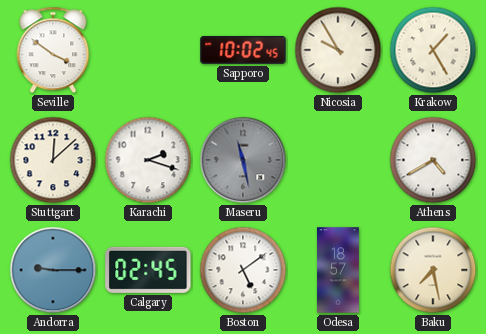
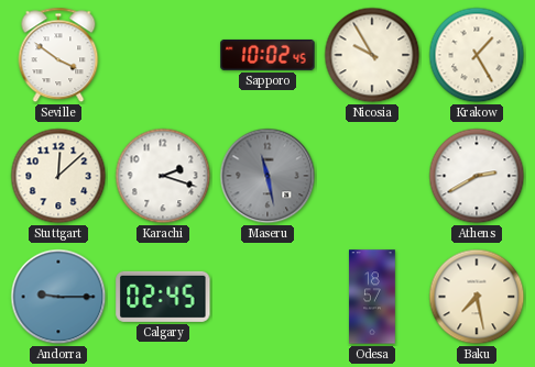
Athens: 4:40 -> 2:40
Boston: 5:09 -> none
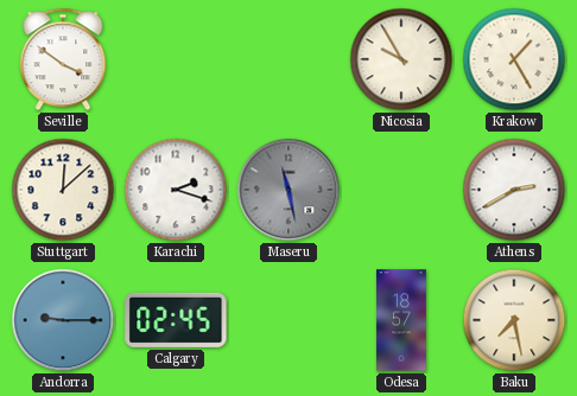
Sapporo: 10:02 -> none
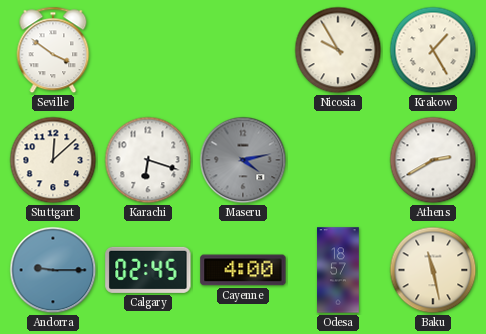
Karachi: 2:18 -> 6:18
Maseru: 11:28 -> 4:13
Cayenne: none -> 4:00
Baku: 7:28 -> 11:28
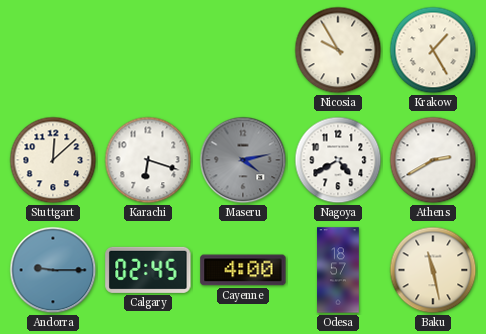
Seville: 3:51 -> none
Nagoya: none -> 4:40
